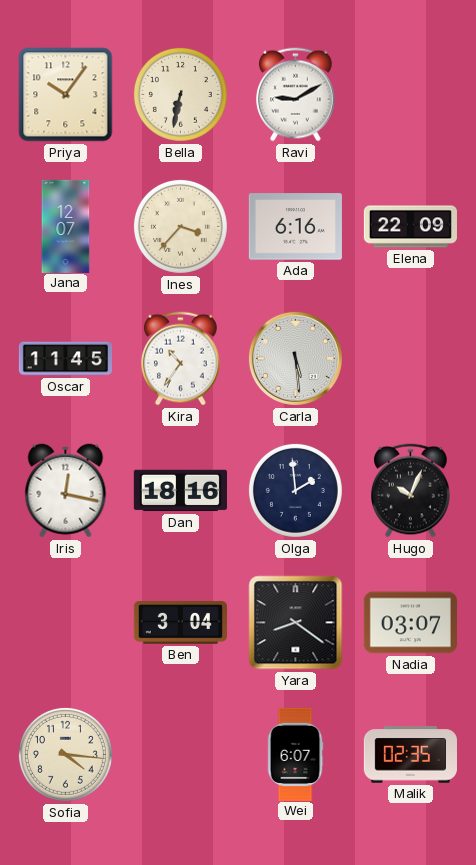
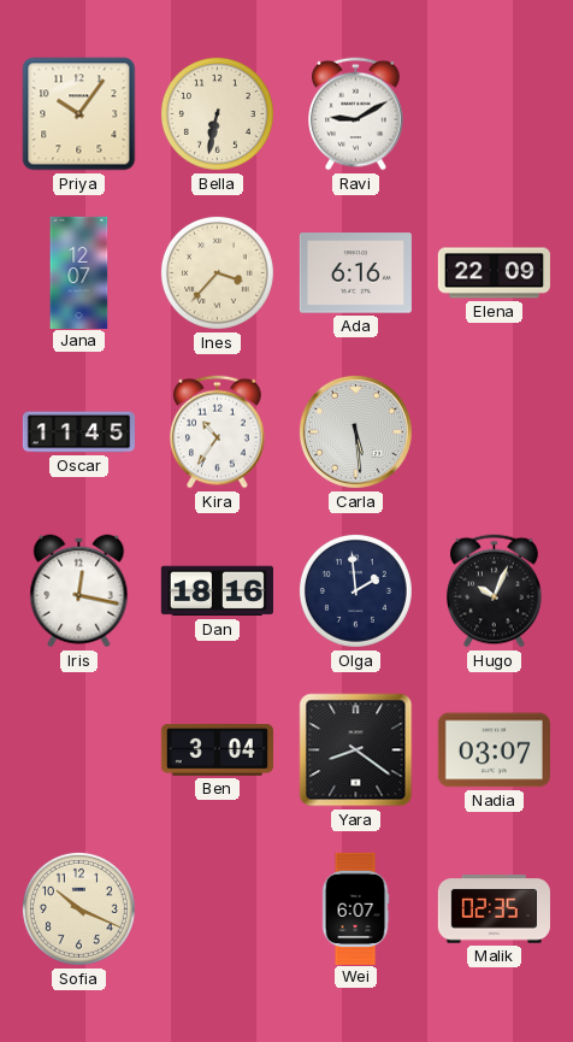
Sofia: 4:16 -> 10:19
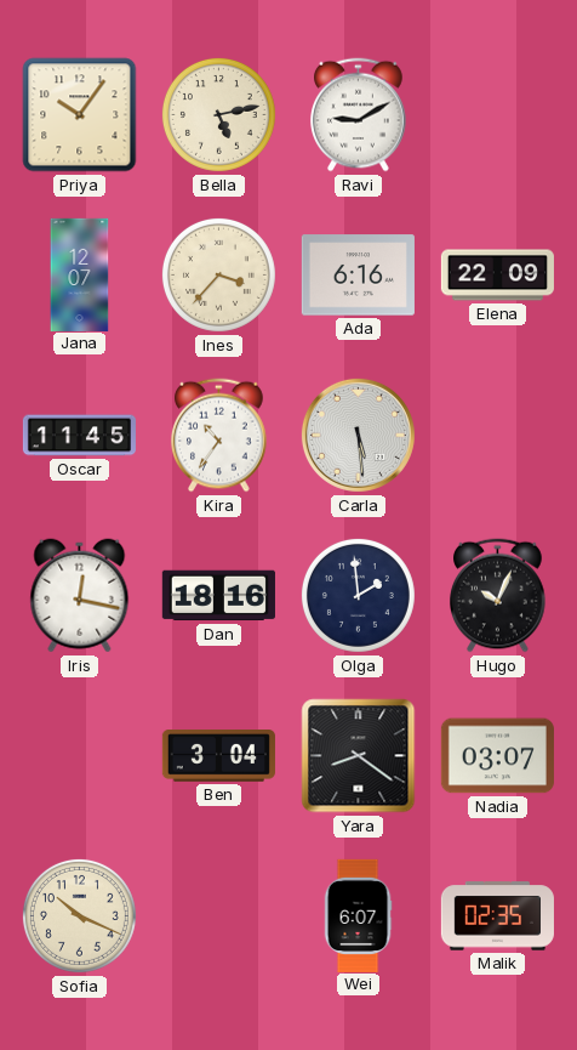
Bella: 6:32 -> 5:13
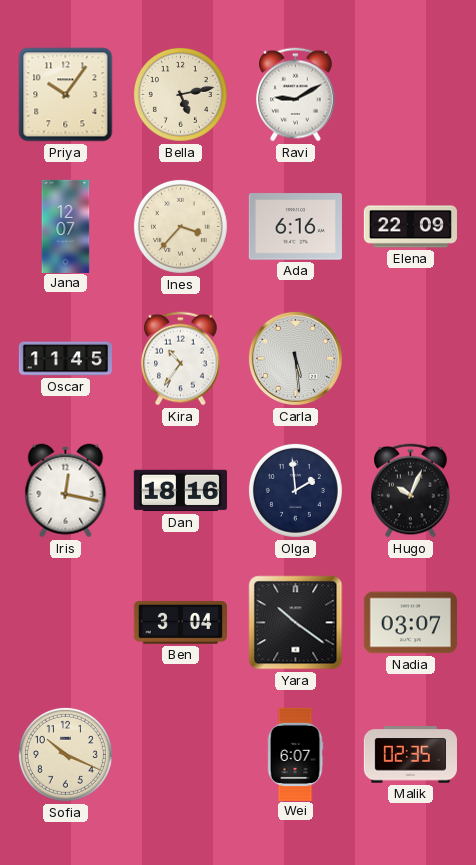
Yara: 8:21 -> 10:21
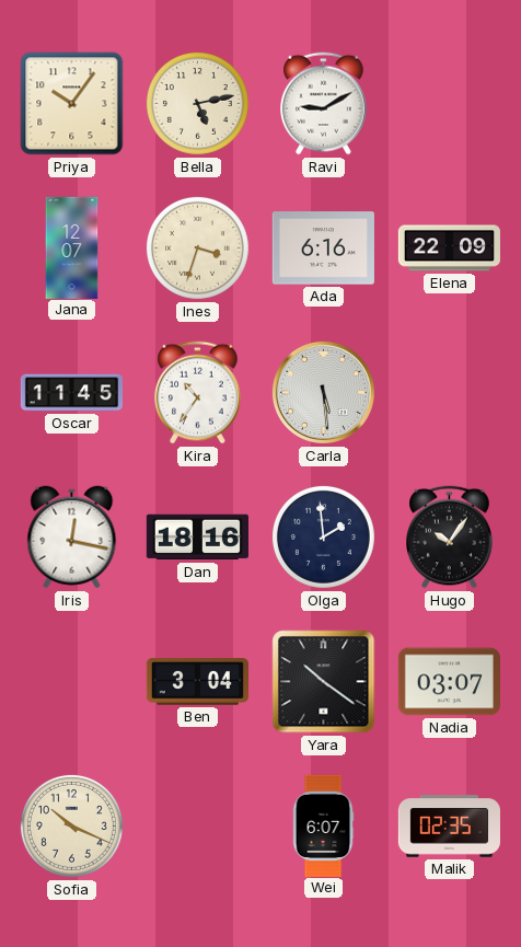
Ines: 3:37 -> 3:33
Hugo: 10:04 -> 10:06
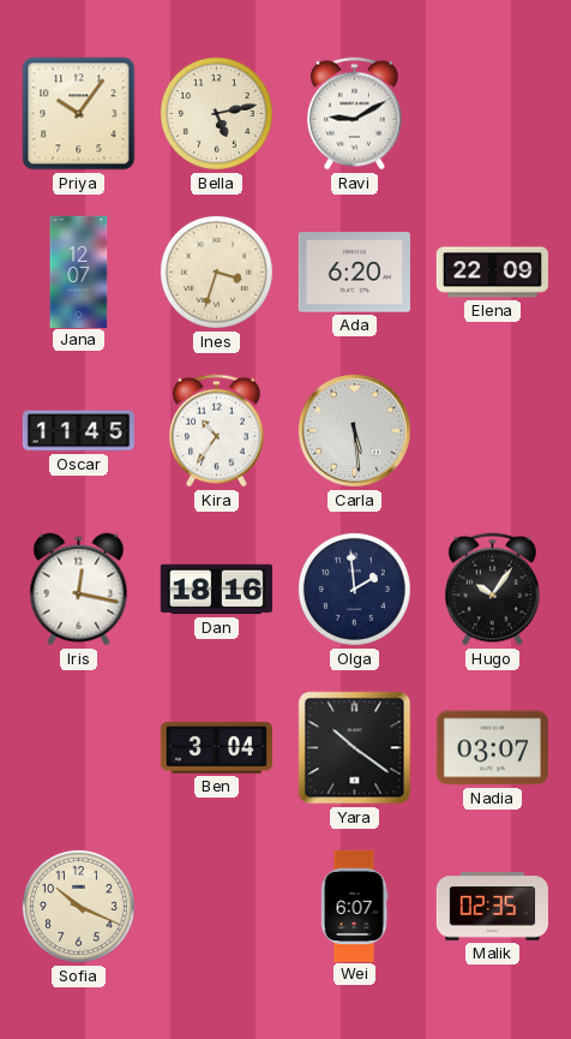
Ada: 6:16 -> 6:20
